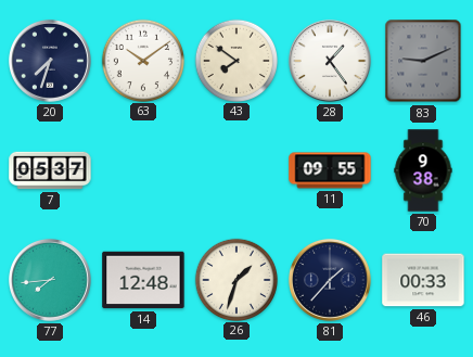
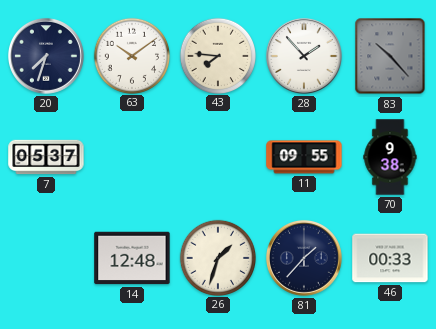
43: 7:51 -> 7:46
28: 1:24 -> 1:53
83: 9:11 -> 10:23
77: 7:44 -> none
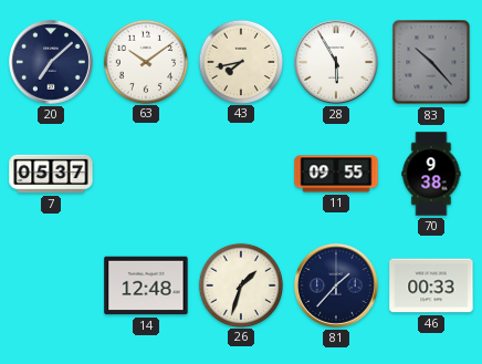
20: 7:33 -> 7:08
43: 7:46 -> 7:43
28: 1:53 -> 5:55
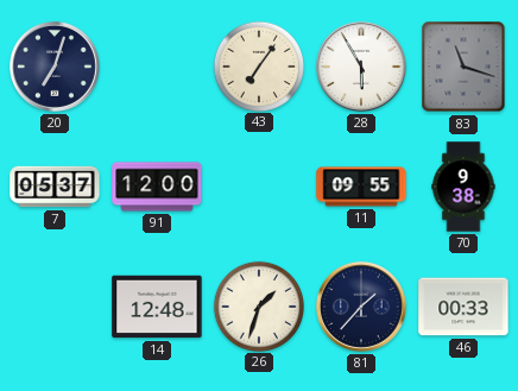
20: 7:08 -> 7:03
63: 10:09 -> none
43: 7:43 -> 7:06
83: 10:23 -> 11:18
91: none -> 12:00
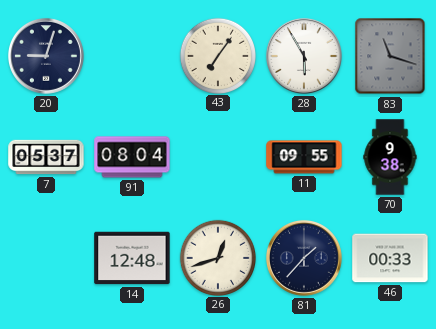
20: 7:03 -> 9:03
91: 12:00 -> 08:04
26: 1:33 -> 12:42
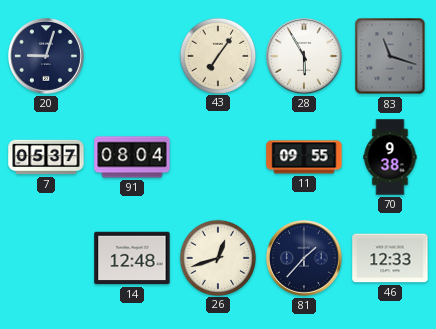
46: 00:33 -> 12:33
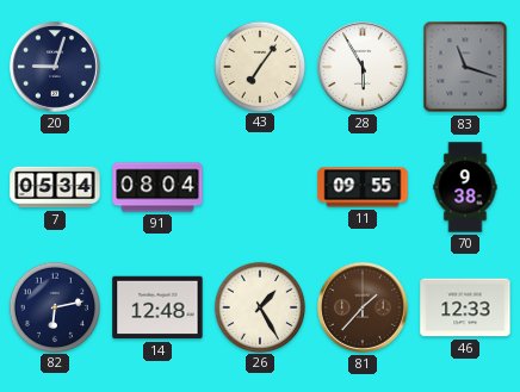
7: 05:37 -> 05:34
82: none -> 6:13
26: 12:42 -> 1:25
81 dial: navy -> brown
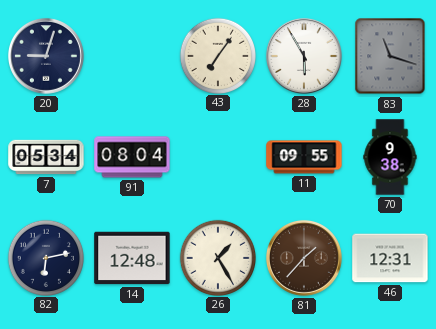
46: 12:33 -> 12:31
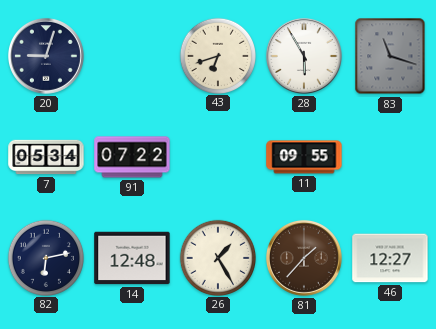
43: 7:06 -> 6:42
91: 08:04 -> 07:22
70: 9:38 -> none
46: 12:31 -> 12:27
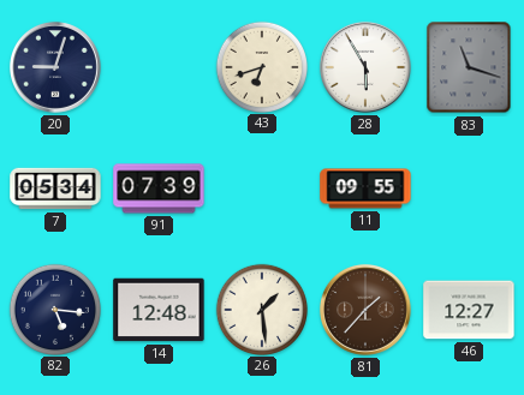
91: 07:22 -> 07:39
82: 6:13 -> 5:16
26: 1:25 -> 1:29
